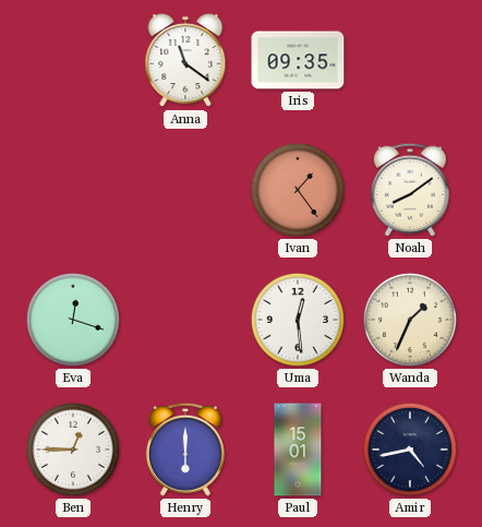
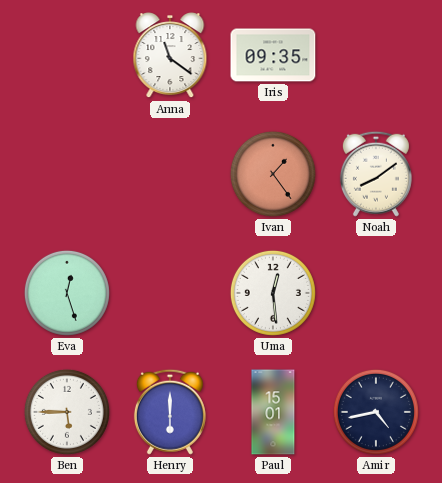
Eva: 12:18 -> 12:27
Wanda: 1:34 -> none
Ben: 12:45 -> 5:45
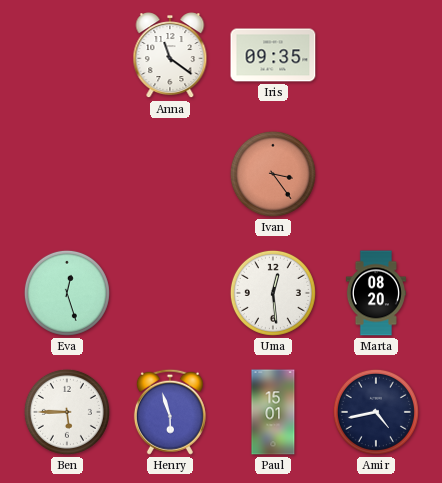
Ivan: 1:24 -> 3:24
Noah: 8:09 -> none
Marta: none -> 08:20
Henry: 6:00 -> 5:57
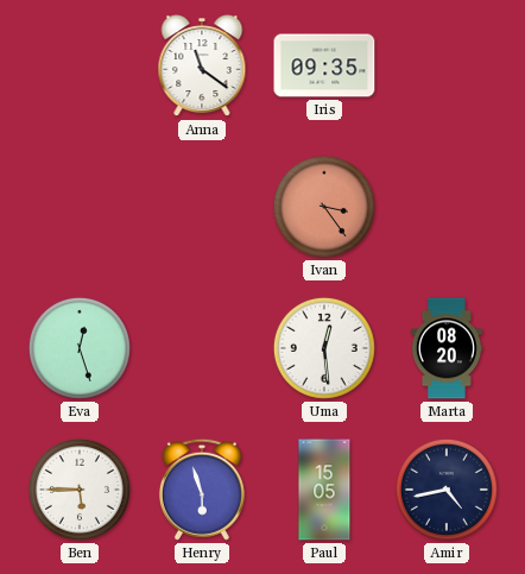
Paul: 15:01 -> 15:05
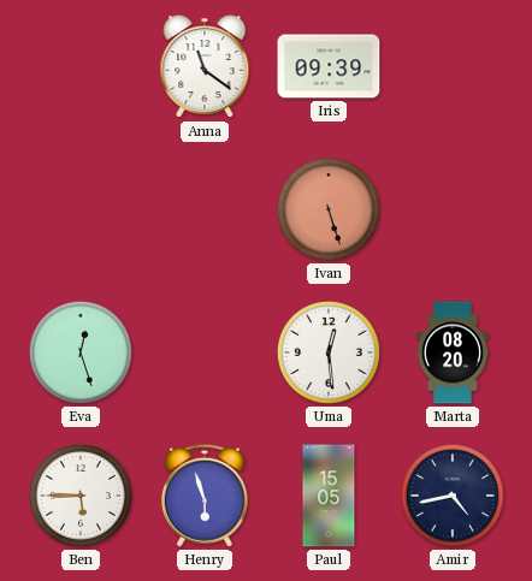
Iris: 09:35 -> 09:39
Ivan: 3:24 -> 5:27
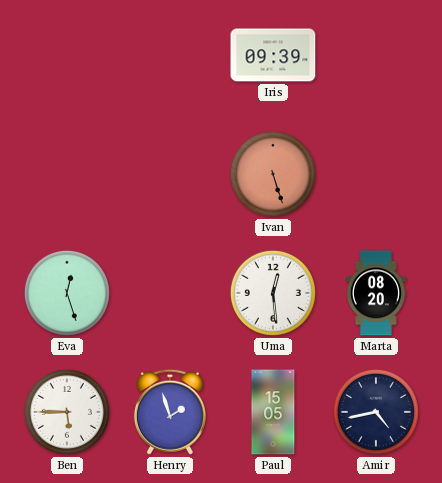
Anna: 11:21 -> none
Henry: 5:57 -> 1:57
